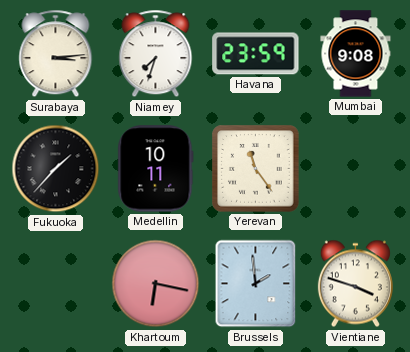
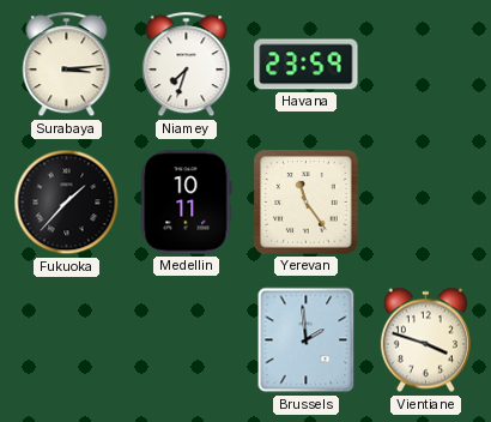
Mumbai: 9:08 -> none
Khartoum: 6:17 -> none
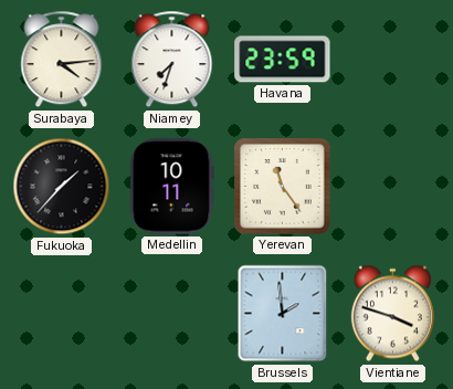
Surabaya: 3:14 -> 4:14
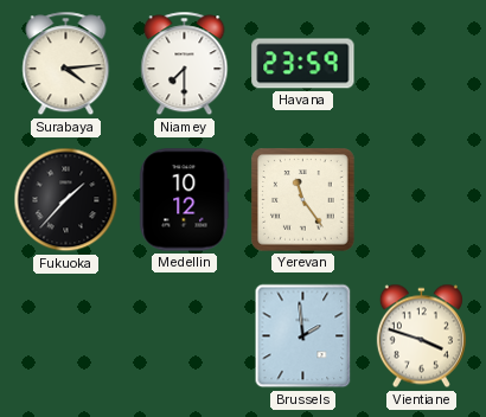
Niamey: 7:33 -> 7:30
Medellin: 10:11 -> 10:12
